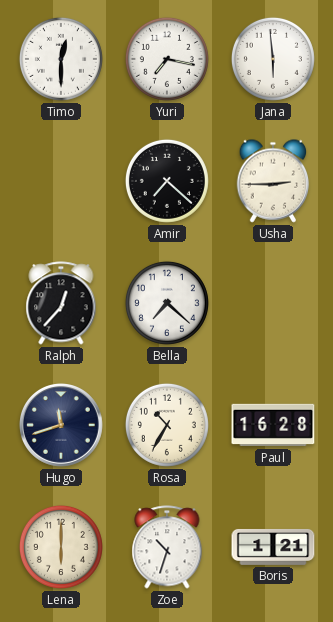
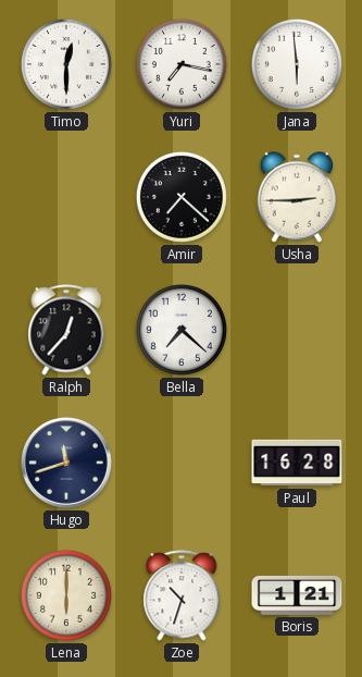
Rosa: 10:35 -> none
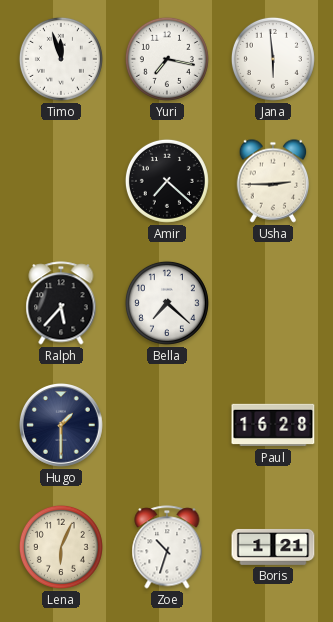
Timo: 12:30 -> 11:57
Ralph: 12:37 -> 5:37
Hugo: 11:42 -> 1:30
Lena: 6:00 -> 6:04
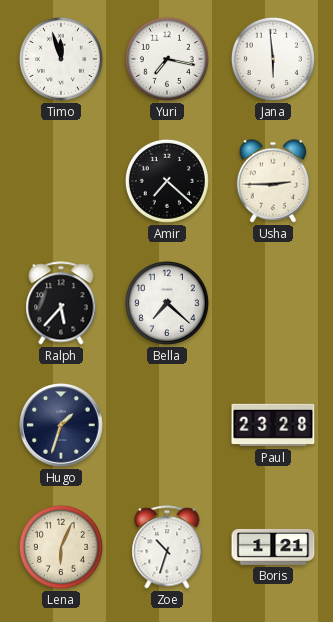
Hugo: 1:30 -> 1:33
Paul: 16:28 -> 23:28
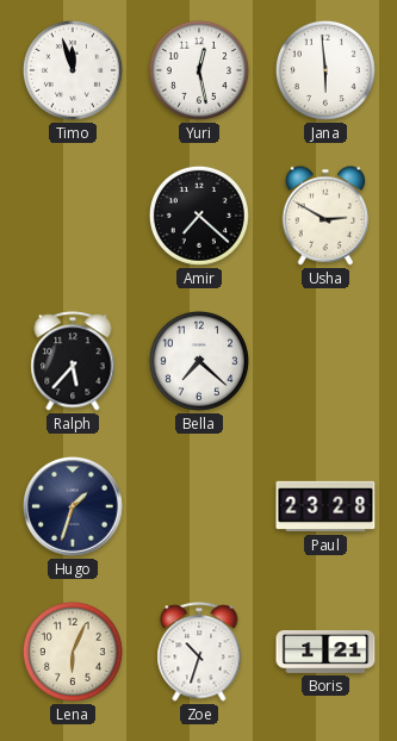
Yuri: 7:17 -> 12:28
Usha: 2:45 -> 2:50
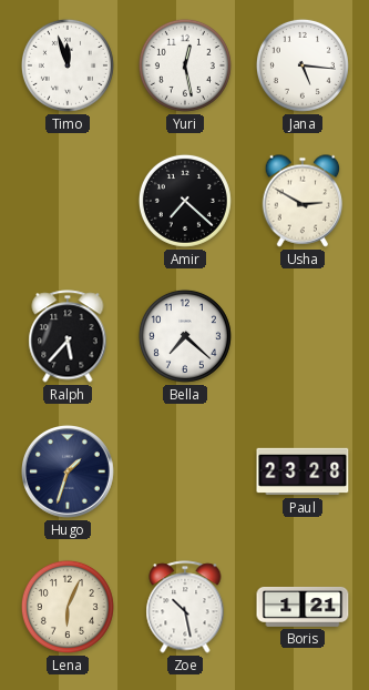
Jana: 5:59 -> 5:16
Zoe: 10:33 -> 10:28
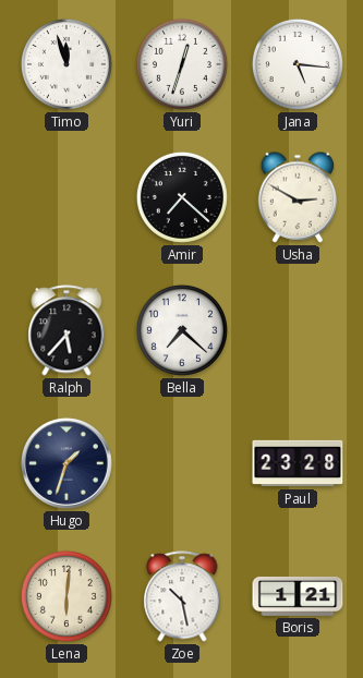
Yuri: 12:28 -> 12:33
Lena: 6:04 -> 6:01
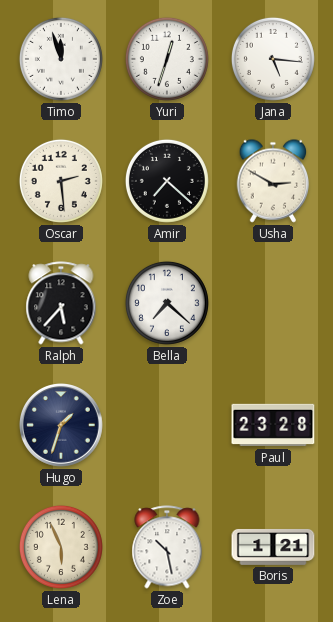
Oscar: none -> 2:29
Lena: 6:01 -> 5:56
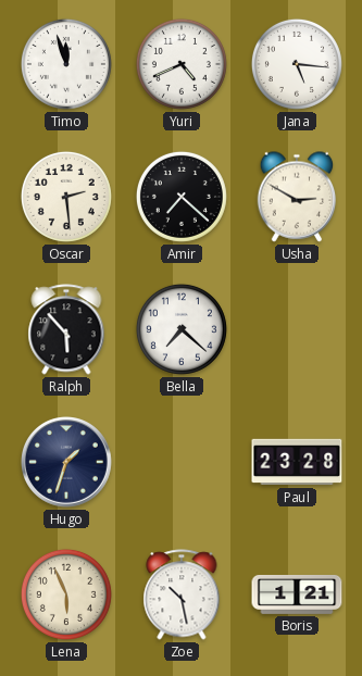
Yuri: 12:33 -> 4:41
Ralph: 5:37 -> 5:53
